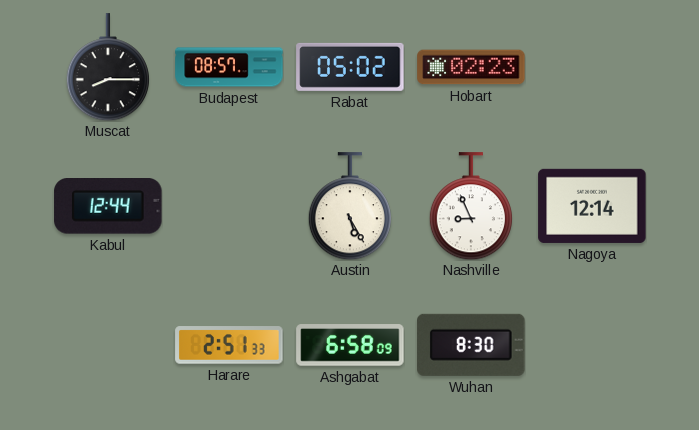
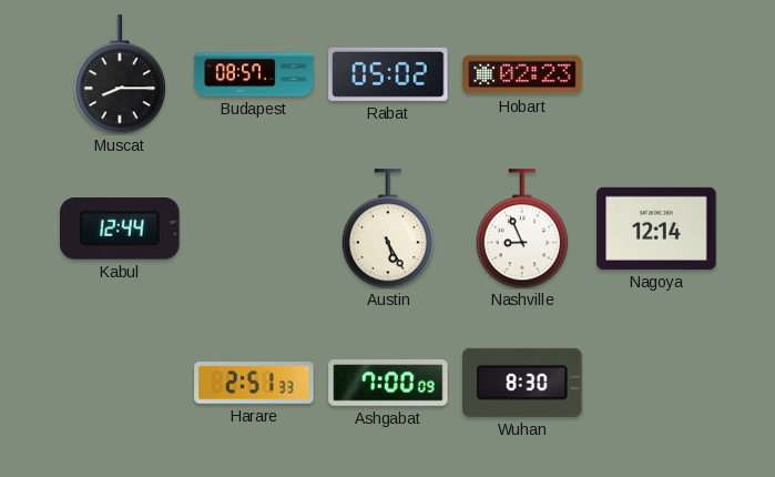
Ashgabat: 6:58 -> 7:00
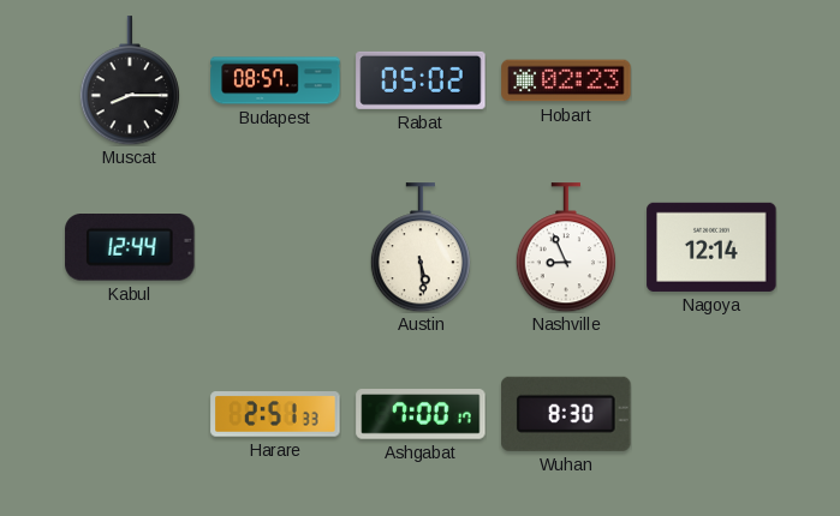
Austin: 5:25 -> 5:29
Ashgabat: 7:00:09 -> 7:00:17
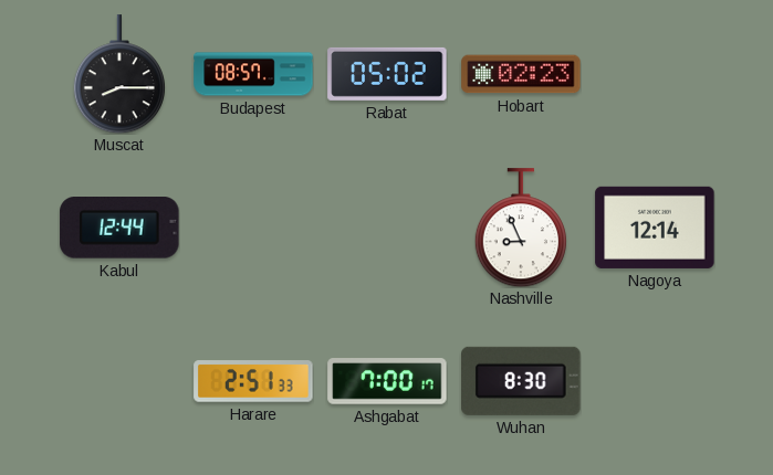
Austin: 5:29 -> none
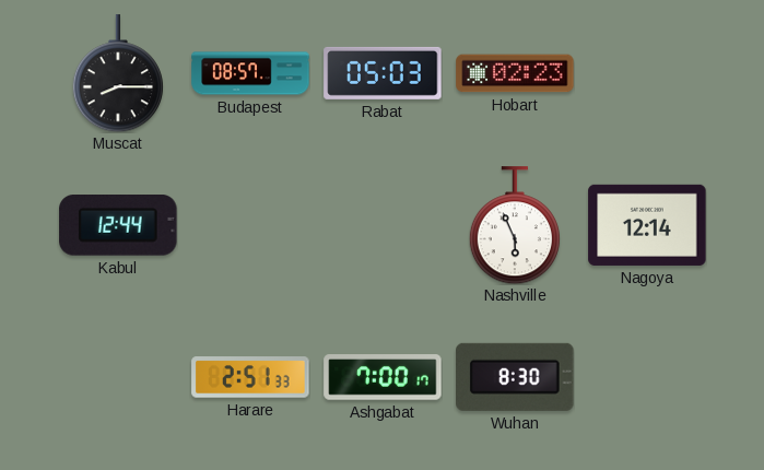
Rabat: 05:02 -> 05:03
Nashville: 8:56 -> 5:56
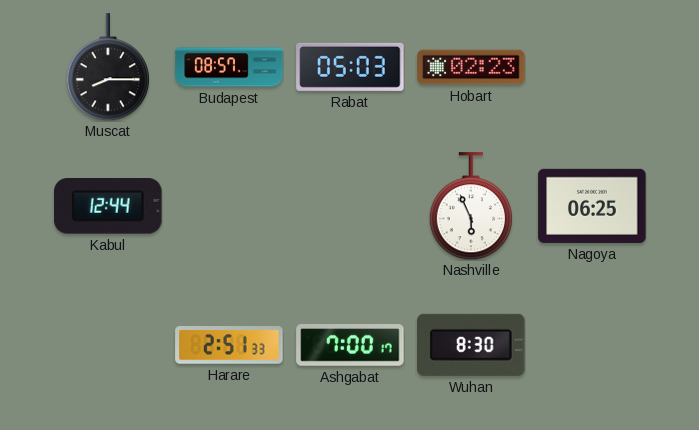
Nagoya: 12:14 -> 06:25
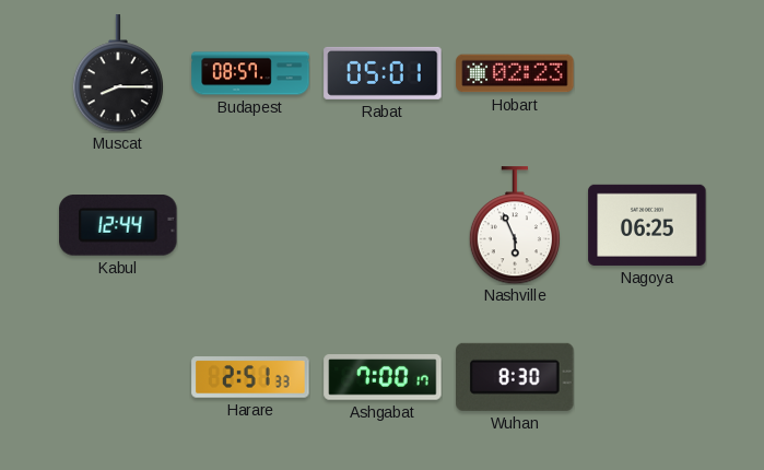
Rabat: 05:03 -> 05:01
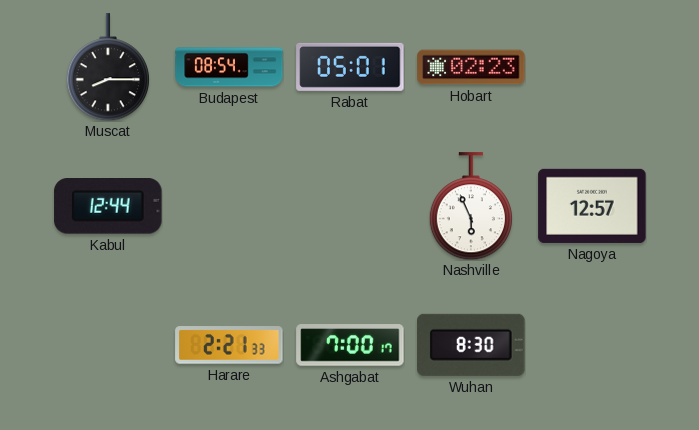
Budapest: 08:57 -> 08:54
Nagoya: 06:25 -> 12:57
Harare: 2:51 -> 2:21
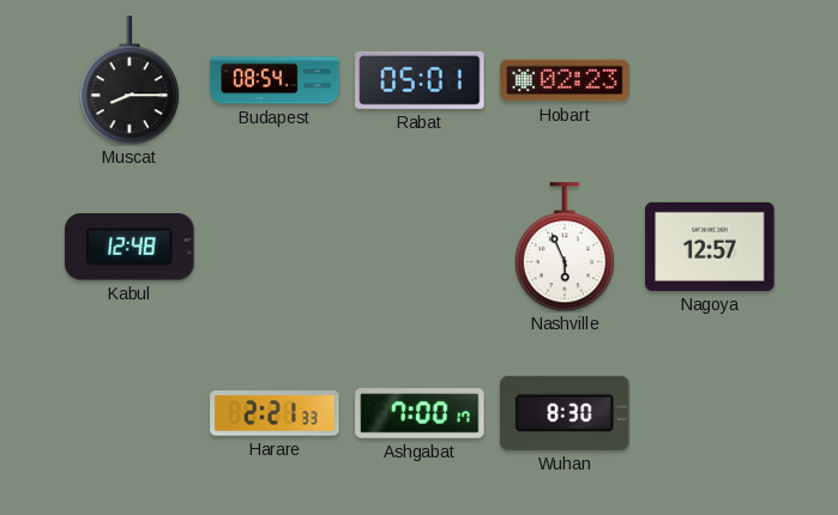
Kabul: 12:44 -> 12:48
